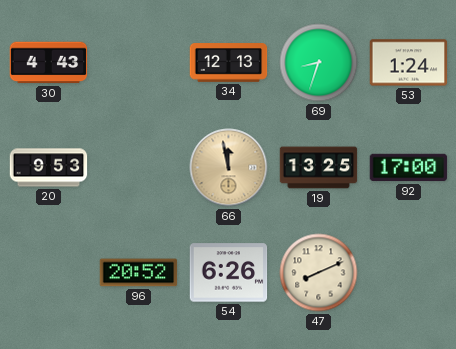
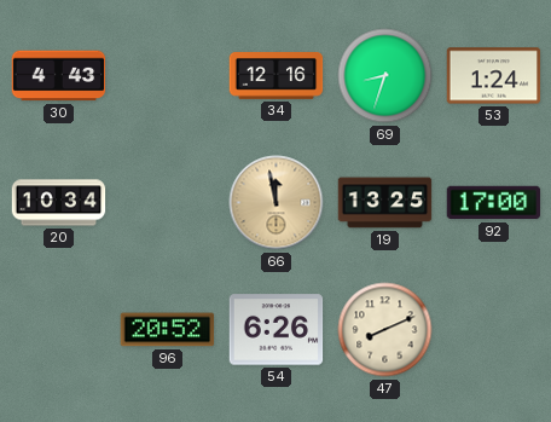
34: 12:13 -> 12:16
20: 9:53 -> 10:34
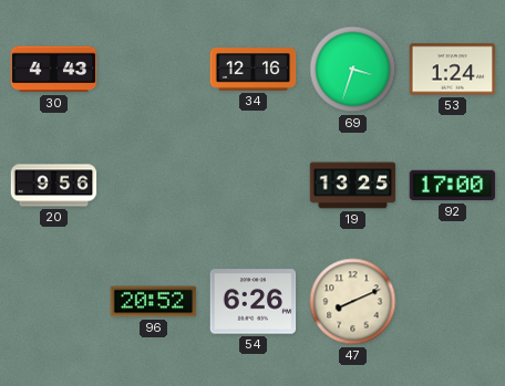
69: 8:33 -> 3:33
20: 10:34 -> 9:56
66: 11:58 -> none
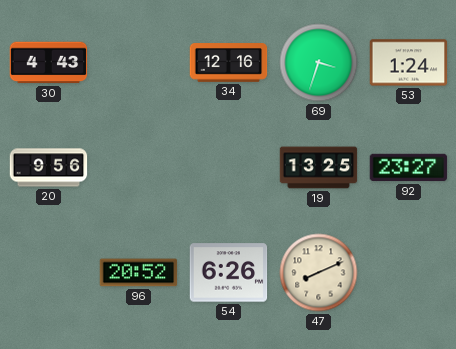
92: 17:00 -> 23:27
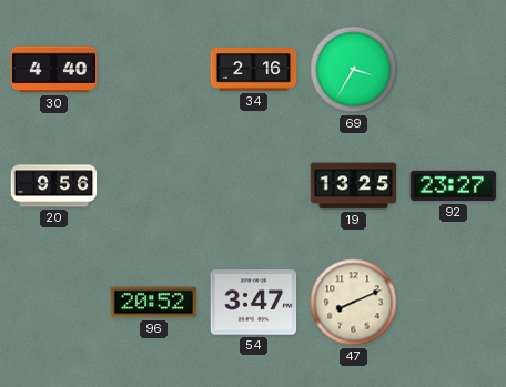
30: 4:43 -> 4:40
34: 12:16 -> 2:16
69: 3:33 -> 3:35
53: 1:24 -> none
54: 6:26 -> 3:47
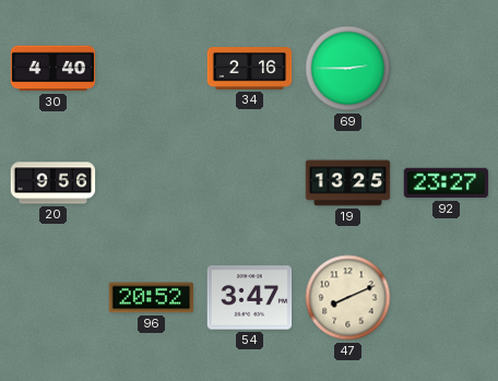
69: 3:35 -> 2:45
